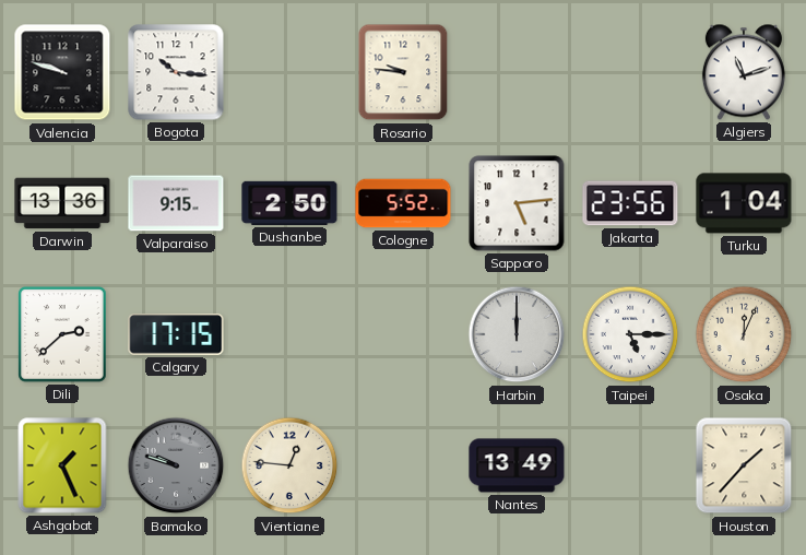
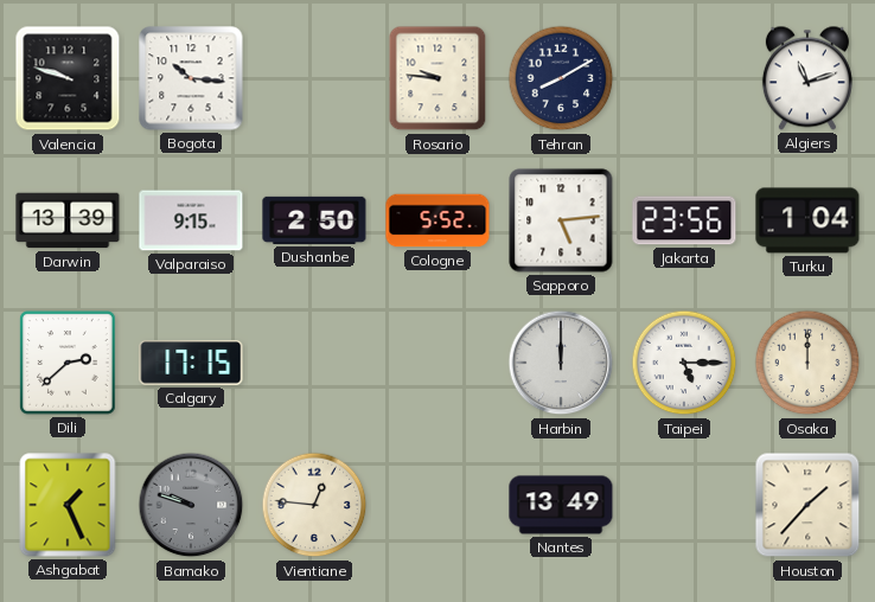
Tehran: none -> 8:10
Darwin: 13:36 -> 13:39
Osaka: 12:04 -> 12:00
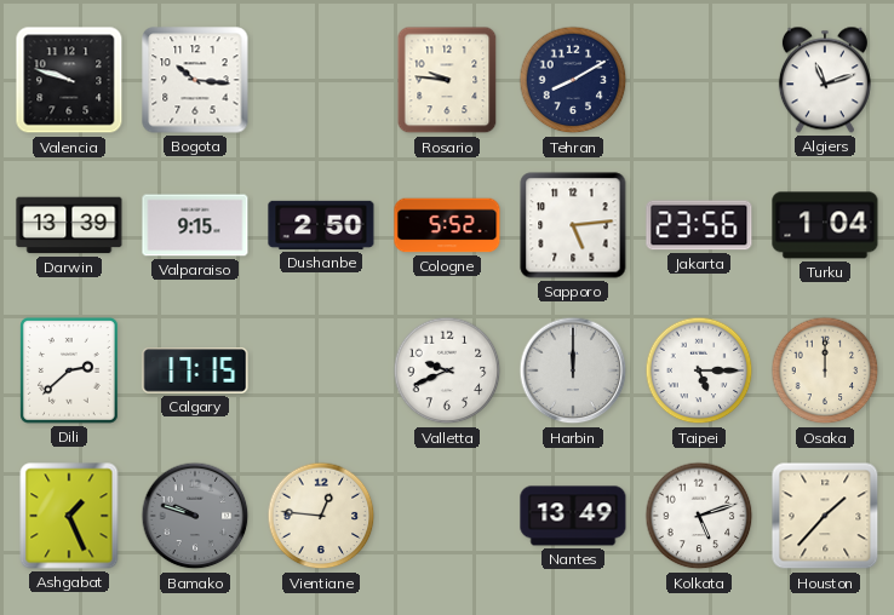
Valletta: none -> 9:41
Kolkata: none -> 5:12
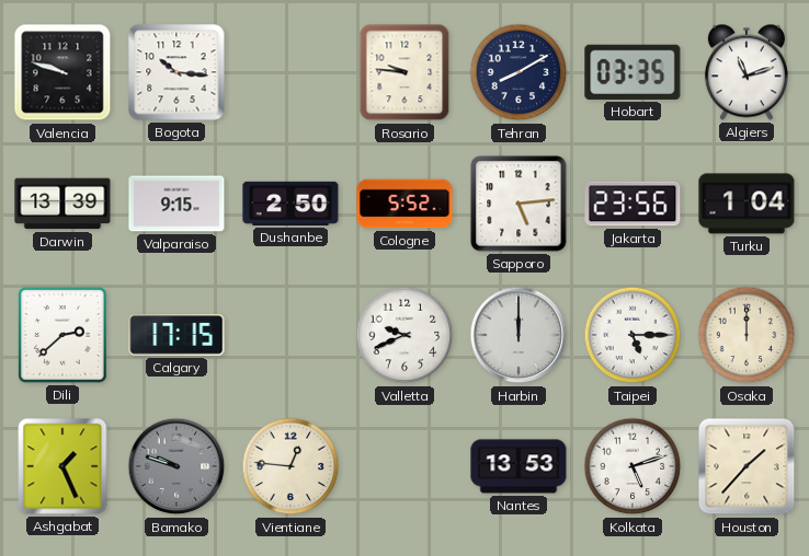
Hobart: none -> 03:35
Nantes: 13:49 -> 13:53
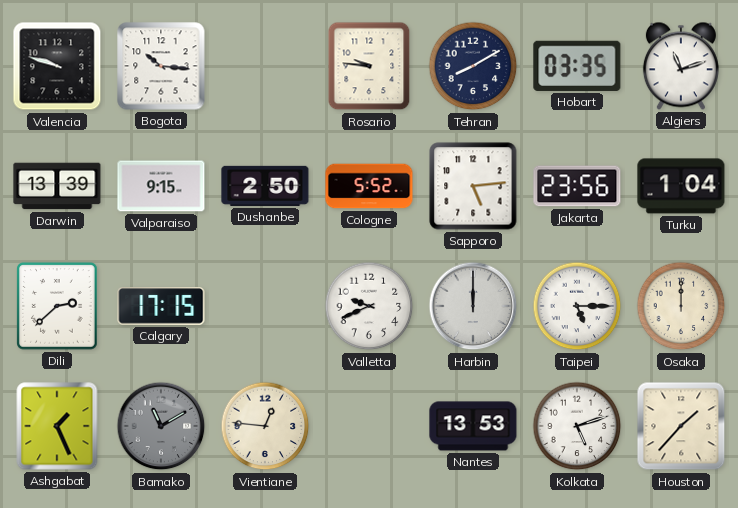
Bamako: 9:48 -> 11:10
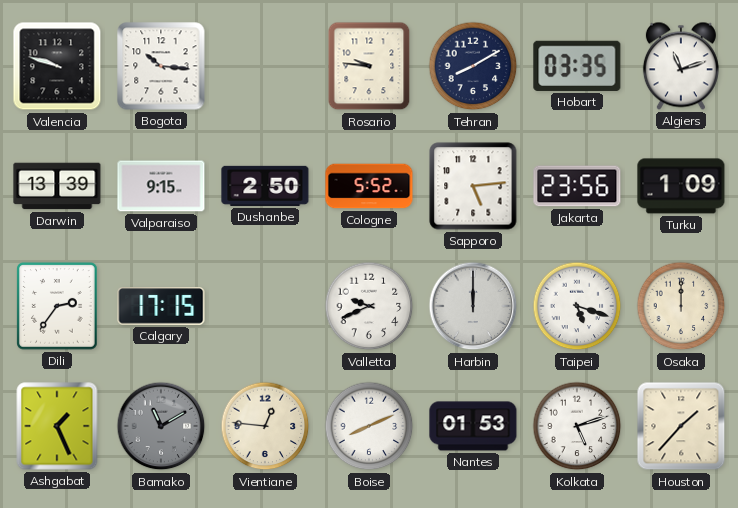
Turku: 1:04 -> 1:09
Dili: 2:38 -> 2:36
Taipei: 5:15 -> 5:18
Boise: none -> 8:11
Nantes: 13:53 -> 01:53
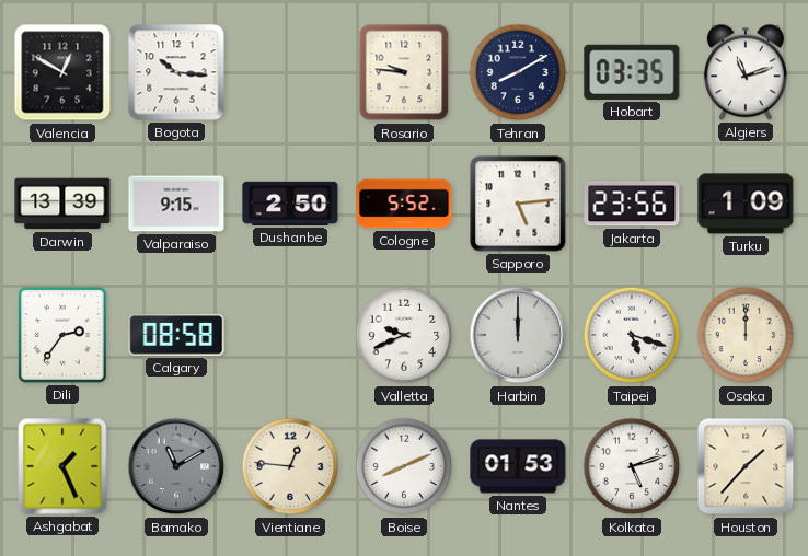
Valencia: 9:48 -> 12:50
Calgary: 17:15 -> 08:58
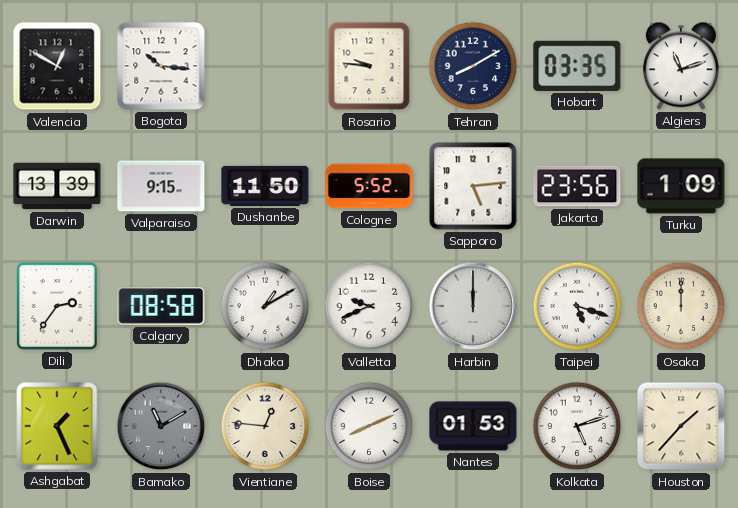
Dushanbe: 2:50 -> 11:50
Dhaka: none -> 1:10
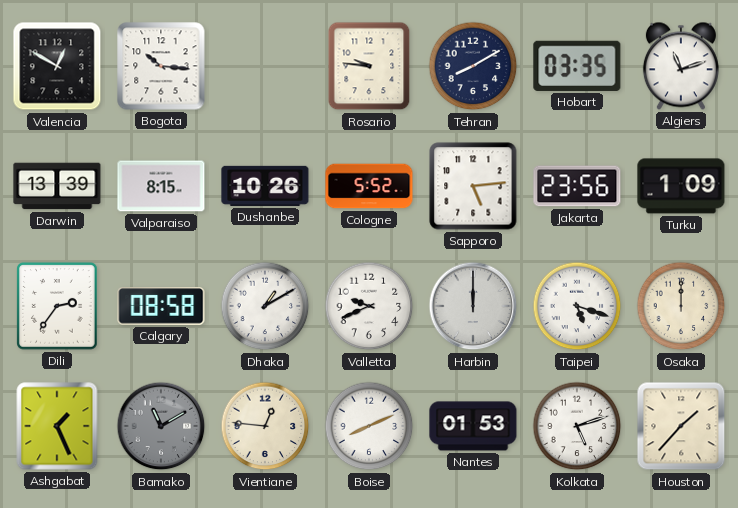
Valparaiso: 9:15 -> 8:15
Dushanbe: 11:50 -> 10:26
